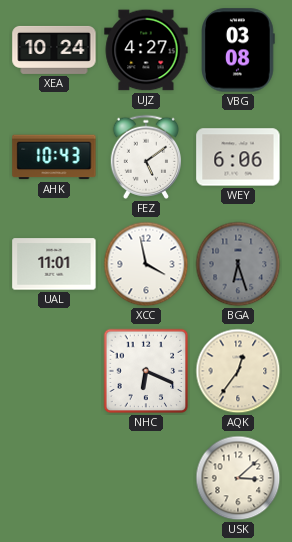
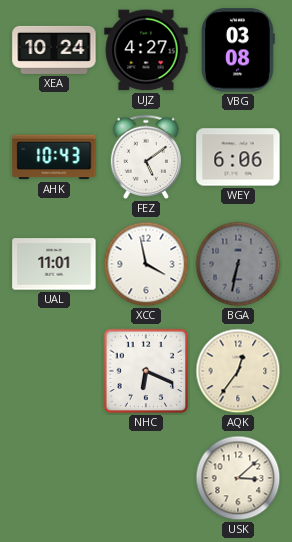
BGA: 6:27 -> 6:32
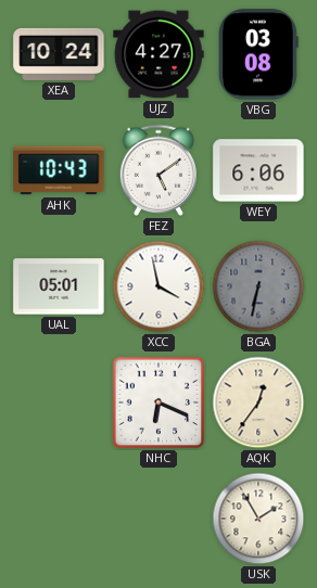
UAL: 11:01 -> 05:01
USK: 3:08 -> 1:55
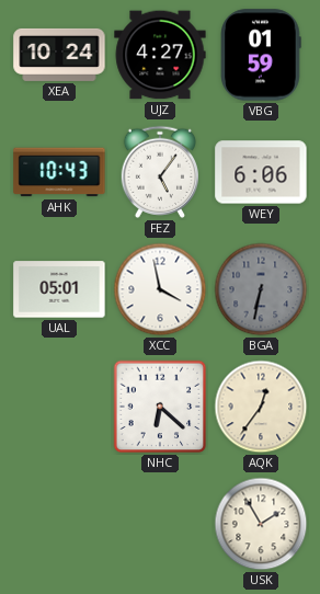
VBG: 03:08 -> 01:59
FEZ: 5:09 -> 5:06
NHC: 6:19 -> 6:22
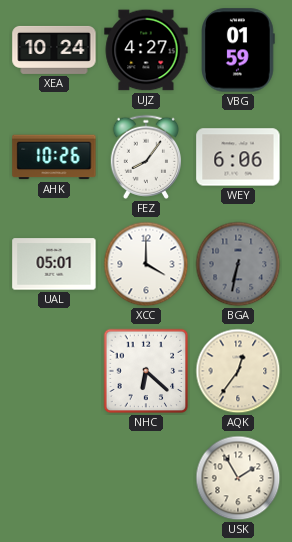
AHK: 10:43 -> 10:26
FEZ: 5:06 -> 8:06
XCC: 3:58 -> 4:00
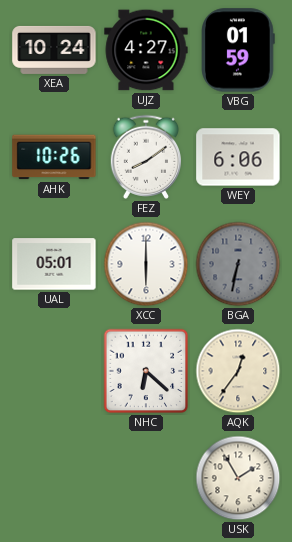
FEZ: 8:06 -> 8:09
XCC: 4:00 -> 6:00
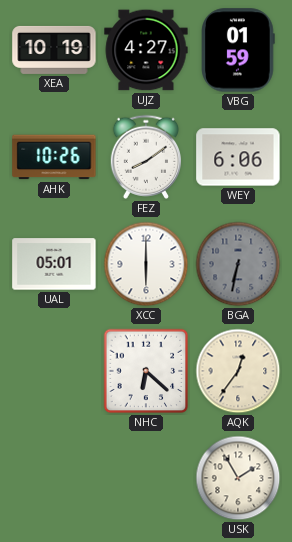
XEA: 10:24 -> 10:19
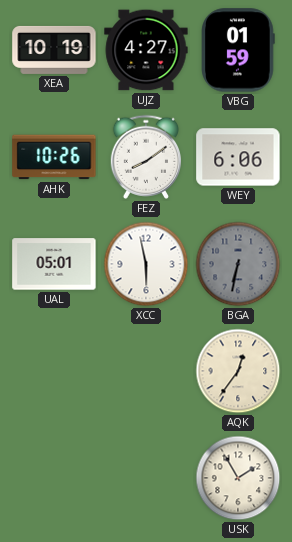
XCC: 6:00 -> 5:58
NHC: 6:22 -> none
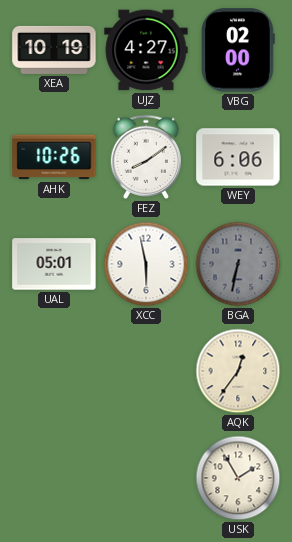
VBG: 01:59 -> 02:00
